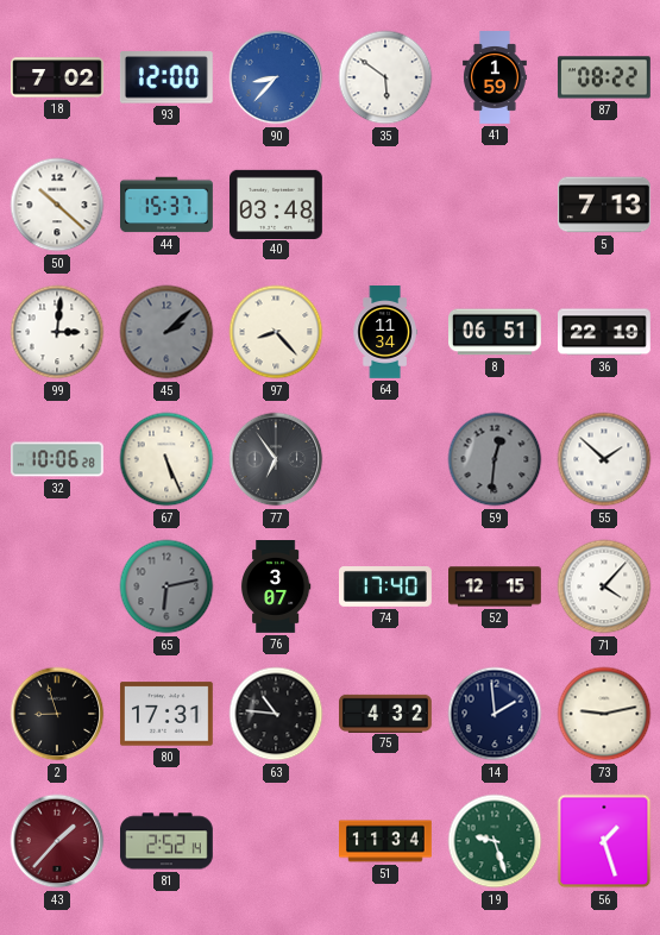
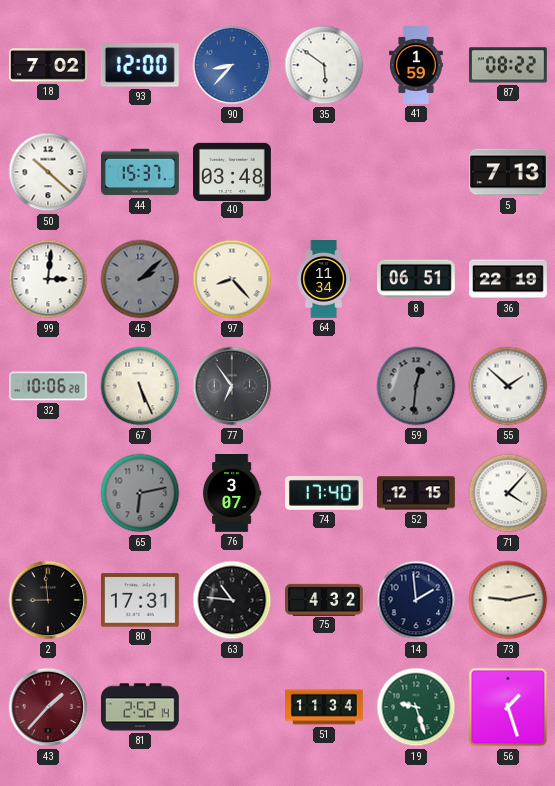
2: 8:57 -> 8:59
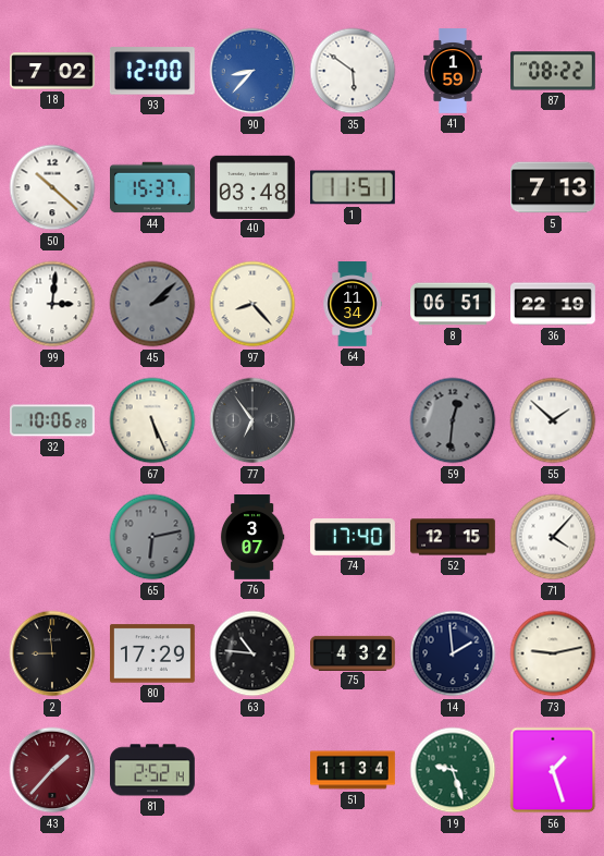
1: none -> 11:51
80: 17:31 -> 17:29
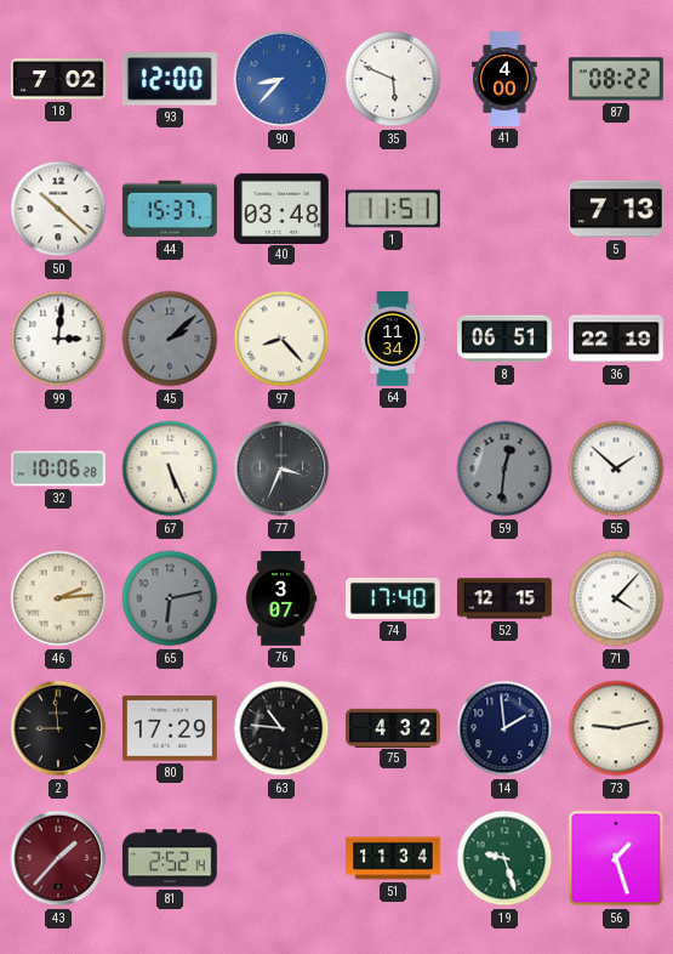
35: 5:51 -> 5:49
41: 1:59 -> 4:00
77: 6:54 -> 3:34
46: none -> 2:14
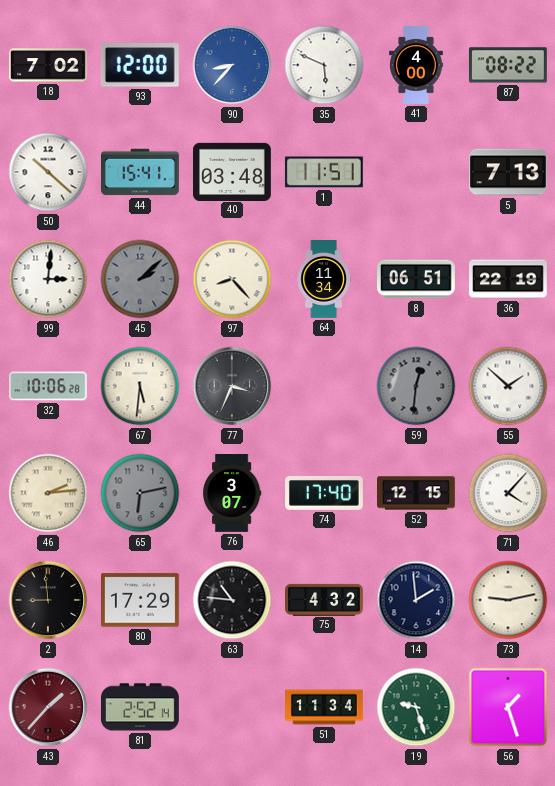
44: 15:37 -> 15:41
67: 5:26 -> 5:31
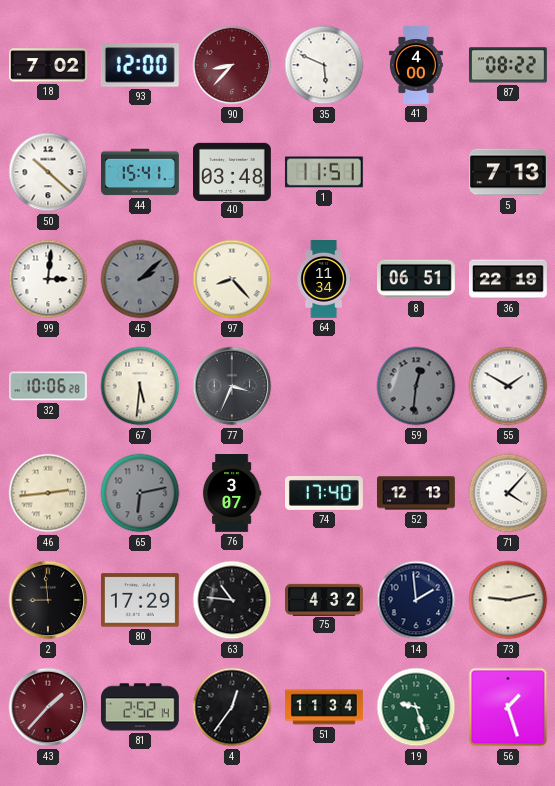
90 dial: blue -> burgundy
55: 1:52 -> 1:50
46: 2:14 -> 2:44
52: 12:15 -> 12:13
4: none -> 12:36
